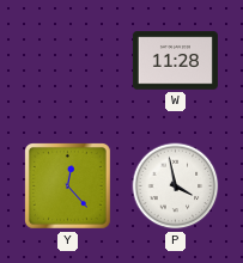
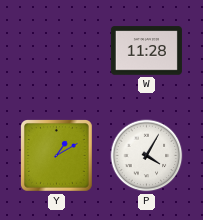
Y: 12:23 -> 1:10
P: 3:58 -> 4:05
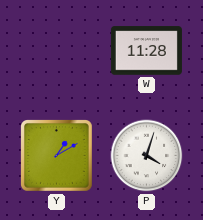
P: 4:05 -> 4:03
